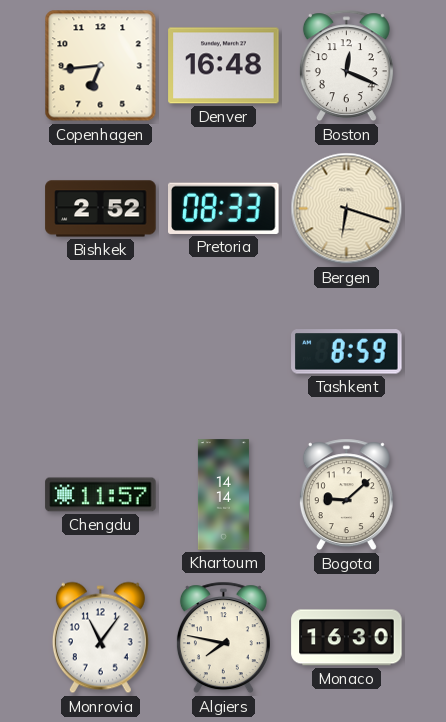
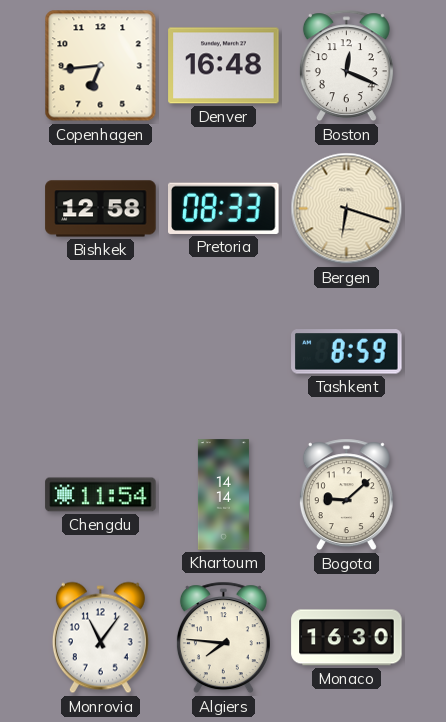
Bishkek: 2:52 -> 12:58
Chengdu: 11:57 -> 11:54
Algiers: 7:47 -> 7:46
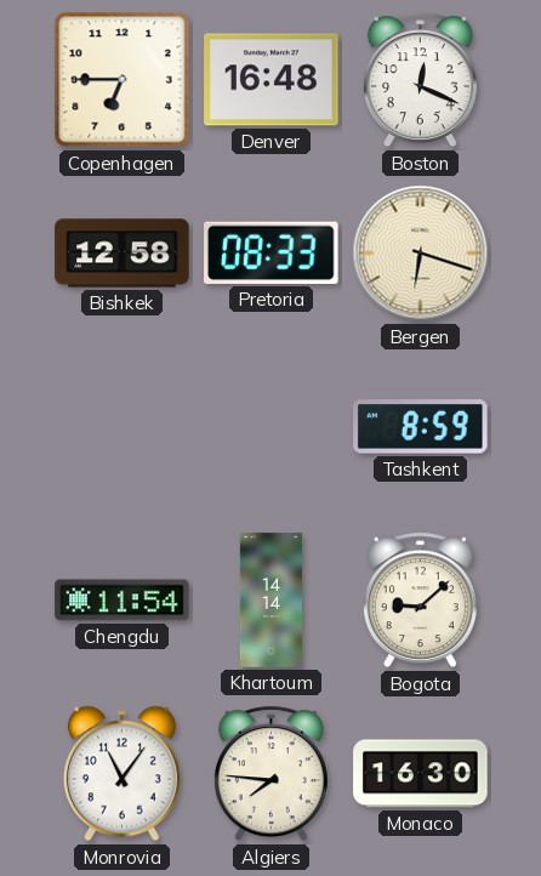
Copenhagen: 6:44 -> 6:45
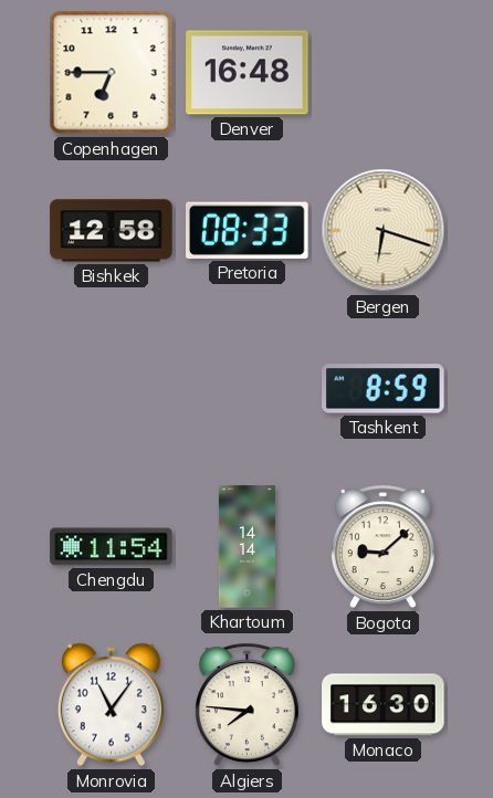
Boston: 12:19 -> none
